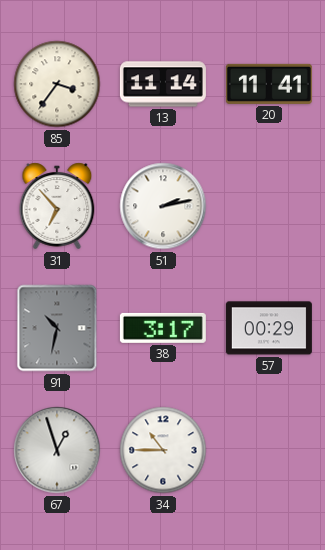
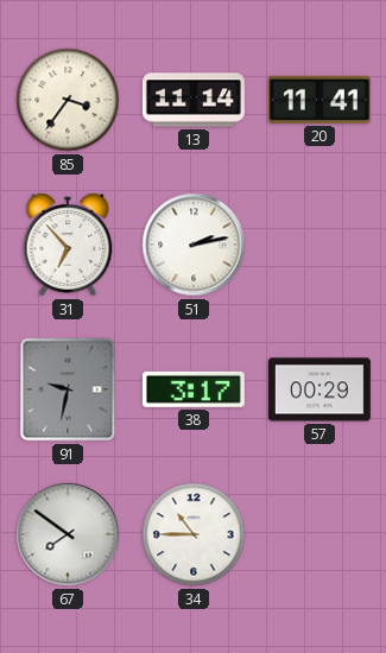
91: 10:32 -> 9:32
67: 12:57 -> 7:51
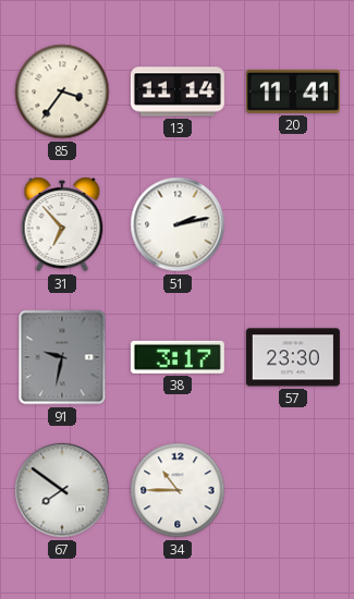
57: 00:29 -> 23:30
